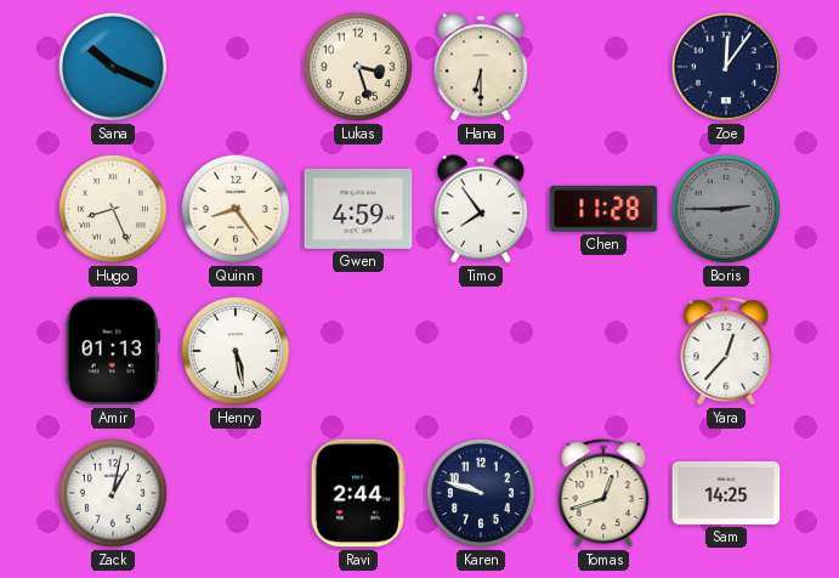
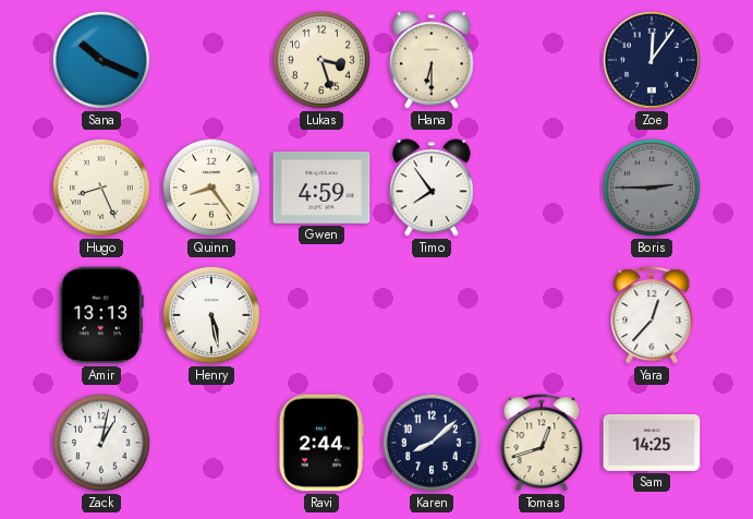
Chen: 11:28 -> none
Amir: 01:13 -> 13:13
Karen: 9:48 -> 8:08
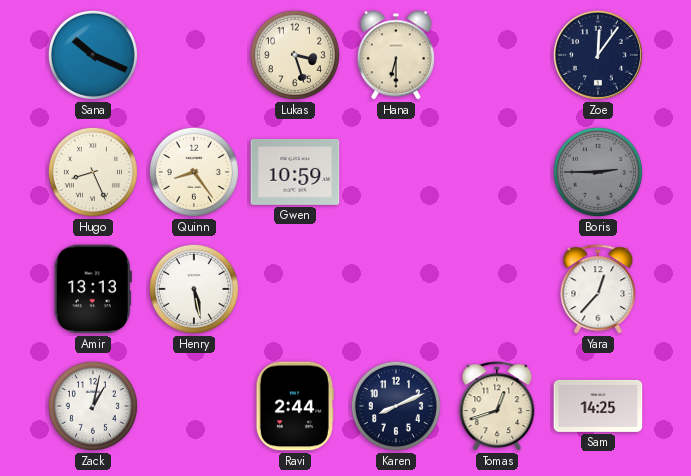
Gwen: 4:59 -> 10:59
Timo: 7:54 -> none
Karen: 8:08 -> 8:11
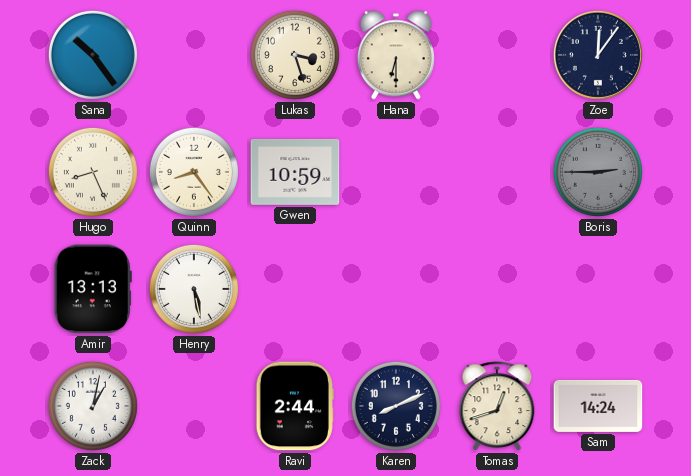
Sana: 10:19 -> 10:24
Yara: 12:37 -> none
Sam: 14:25 -> 14:24
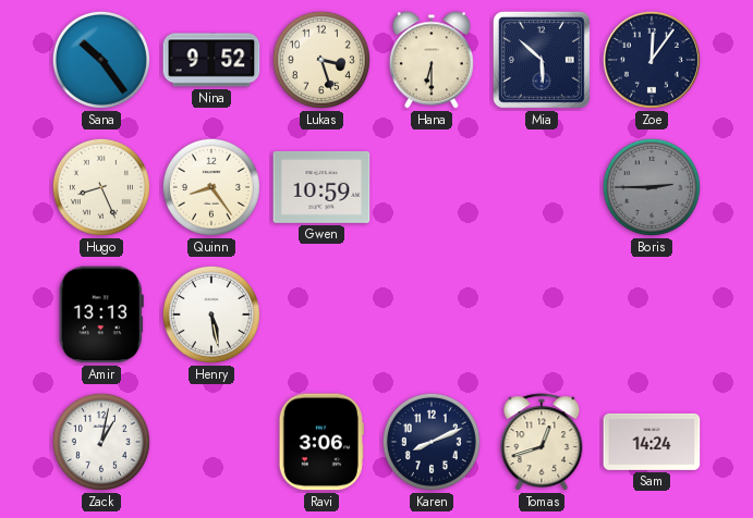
Nina: none -> 9:52
Mia: none -> 5:52
Ravi: 2:44 -> 3:06
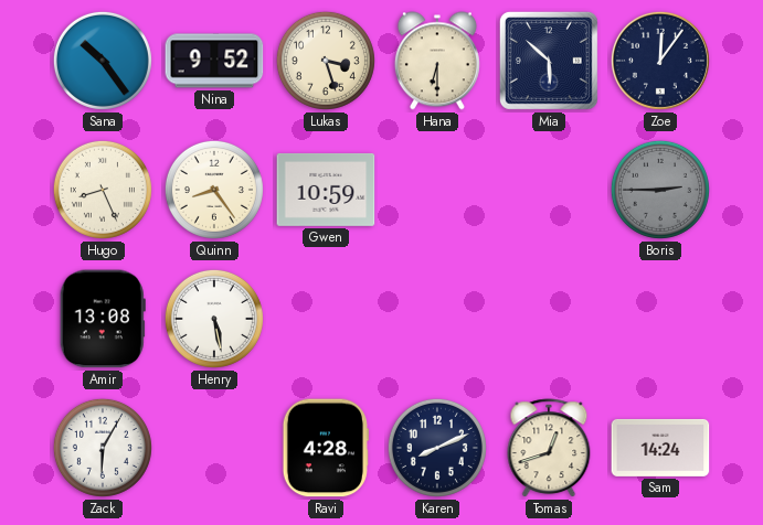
Amir: 13:13 -> 13:08
Zack: 1:02 -> 6:05
Ravi: 3:06 -> 4:28
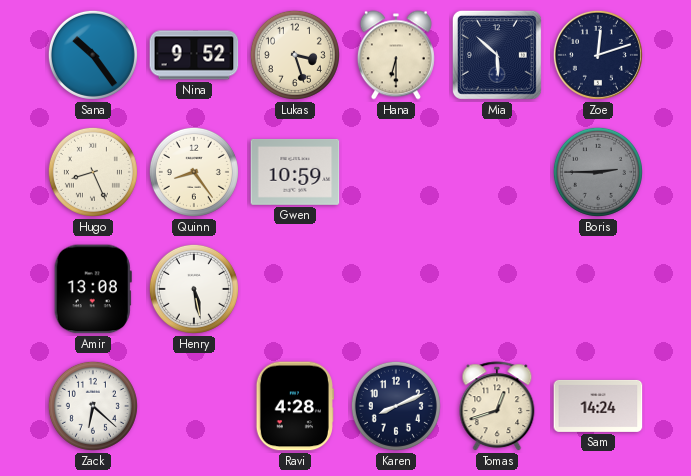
Zoe: 12:06 -> 12:12
Zack: 6:05 -> 6:22
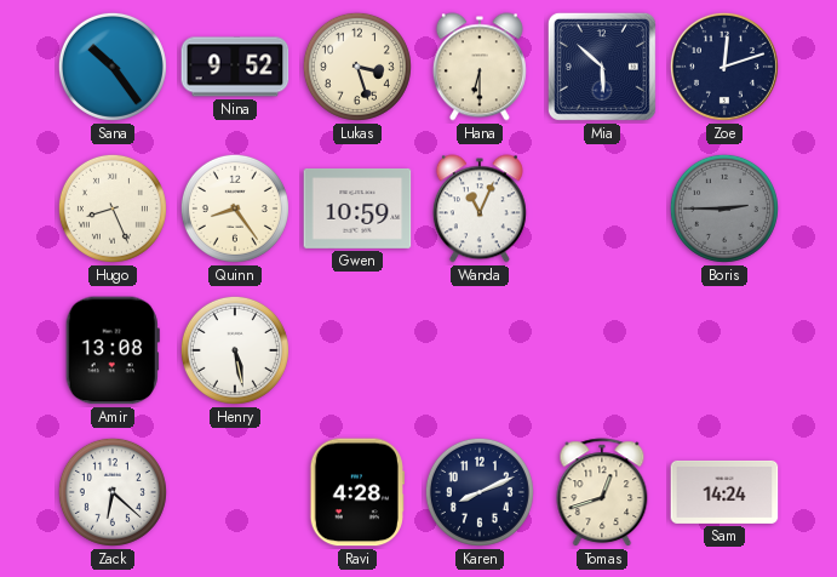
Wanda: none -> 11:04
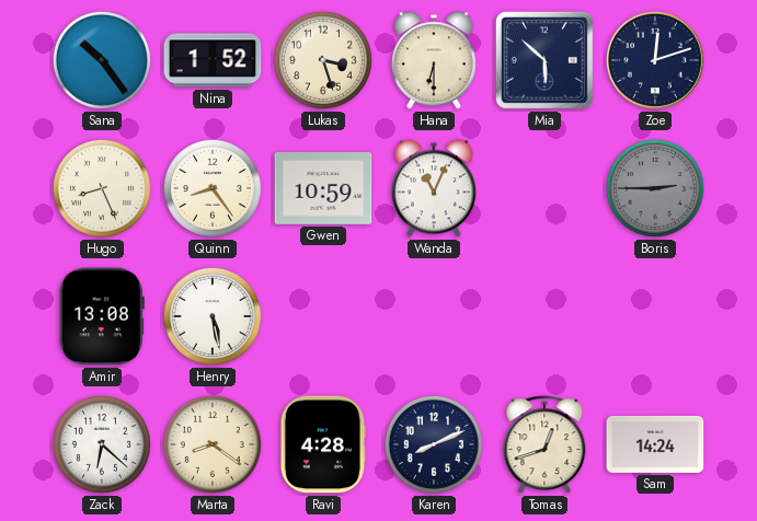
Nina: 9:52 -> 1:52
Marta: none -> 8:21
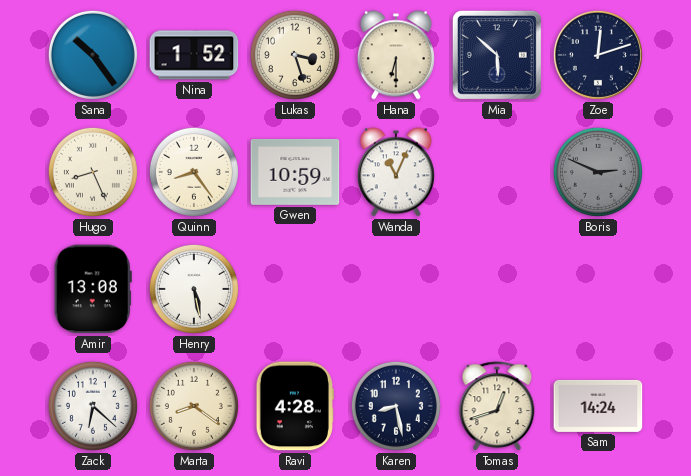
Boris: 2:45 -> 2:49
Karen: 8:11 -> 8:28
